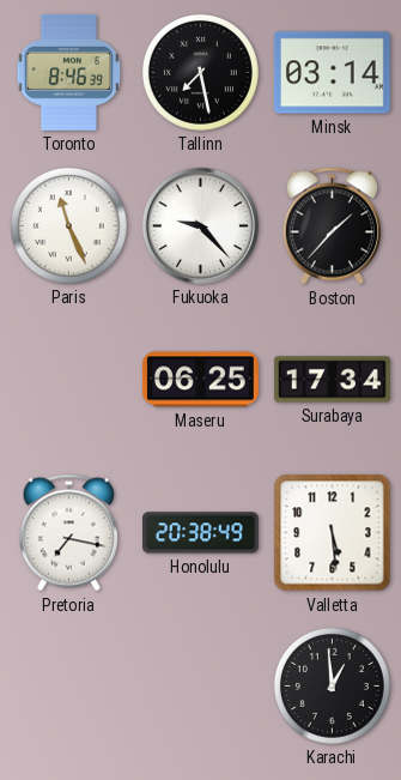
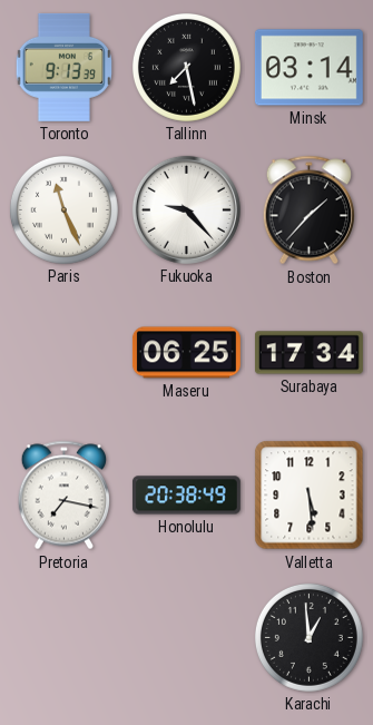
Toronto: 8:46 -> 9:13
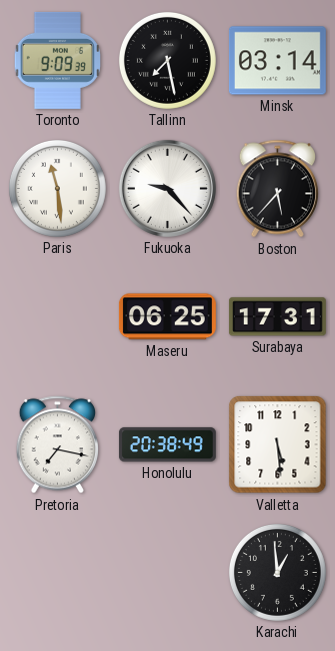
Toronto: 9:13 -> 9:09
Paris: 11:26 -> 11:29
Boston: 1:37 -> 5:37
Surabaya: 17:34 -> 17:31
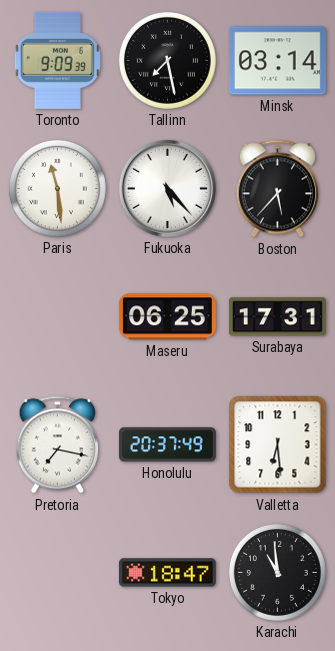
Fukuoka: 9:23 -> 5:23
Honolulu: 20:38 -> 20:37
Valletta: 5:29 -> 6:29
Tokyo: none -> 18:47
Karachi: 12:59 -> 10:59
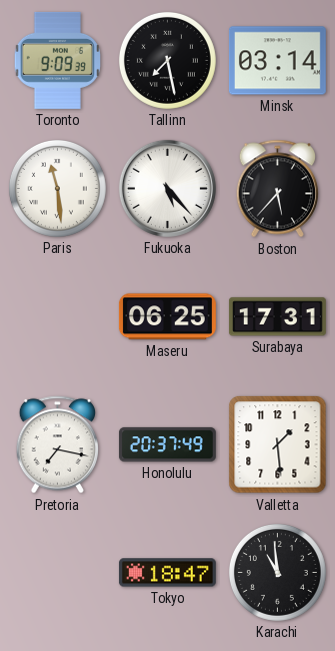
Valletta: 6:29 -> 1:29
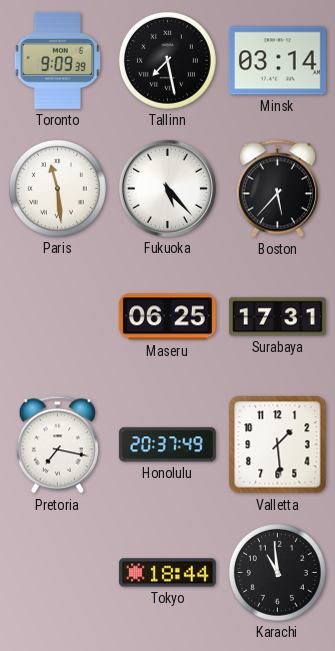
Tokyo: 18:47 -> 18:44
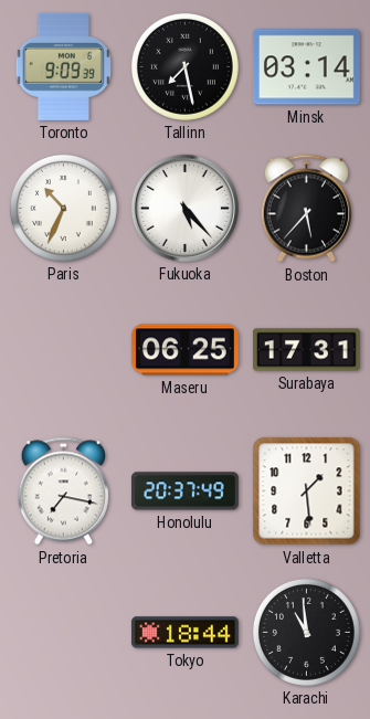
Paris: 11:29 -> 10:34
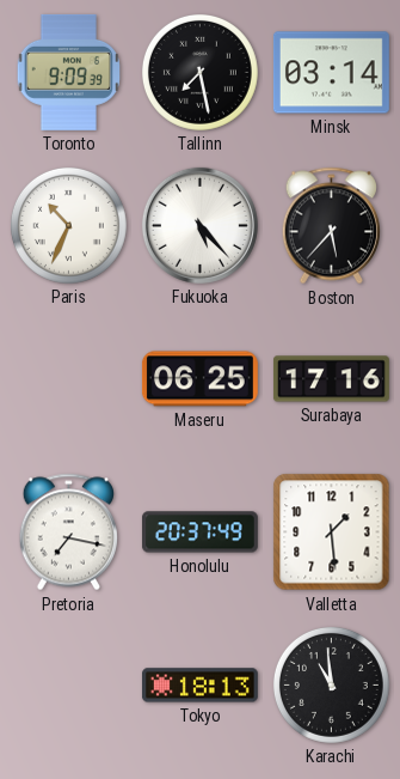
Surabaya: 17:31 -> 17:16
Tokyo: 18:44 -> 18:13
